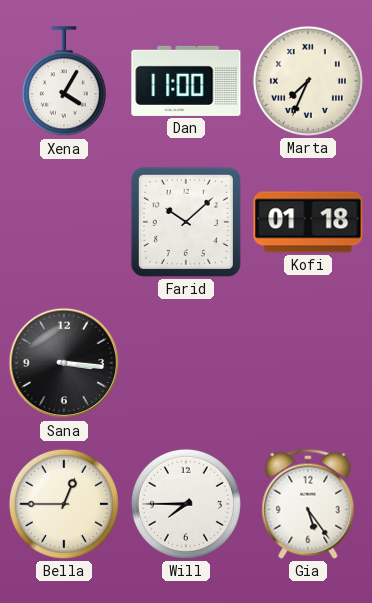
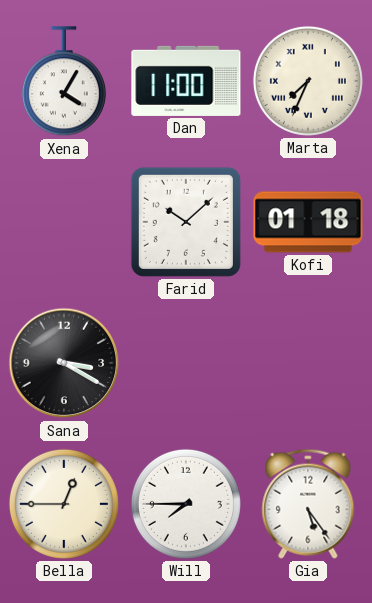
Sana: 3:16 -> 3:20
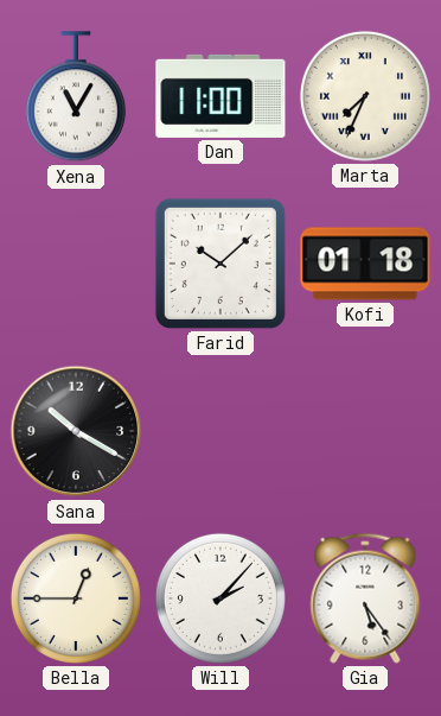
Xena: 4:05 -> 11:05
Sana: 3:20 -> 10:20
Will: 7:45 -> 2:07
